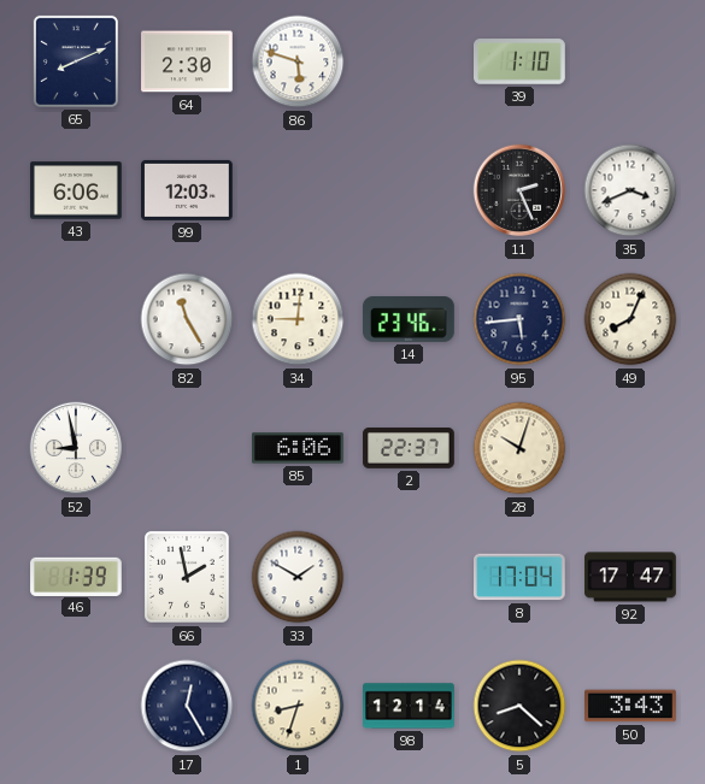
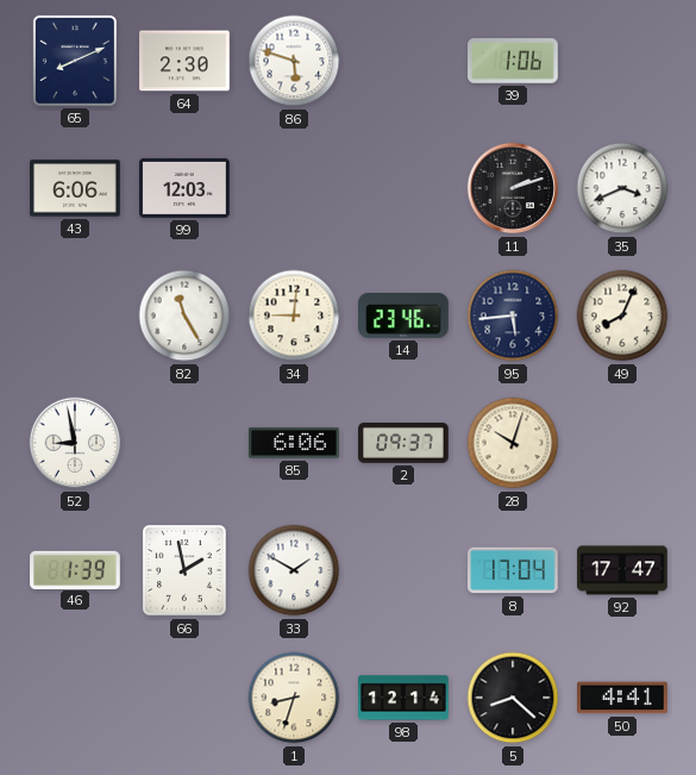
39: 1:10 -> 1:06
11: 2:26 -> 2:12
2: 22:37 -> 09:37
17: 12:25 -> none
50: 3:43 -> 4:41
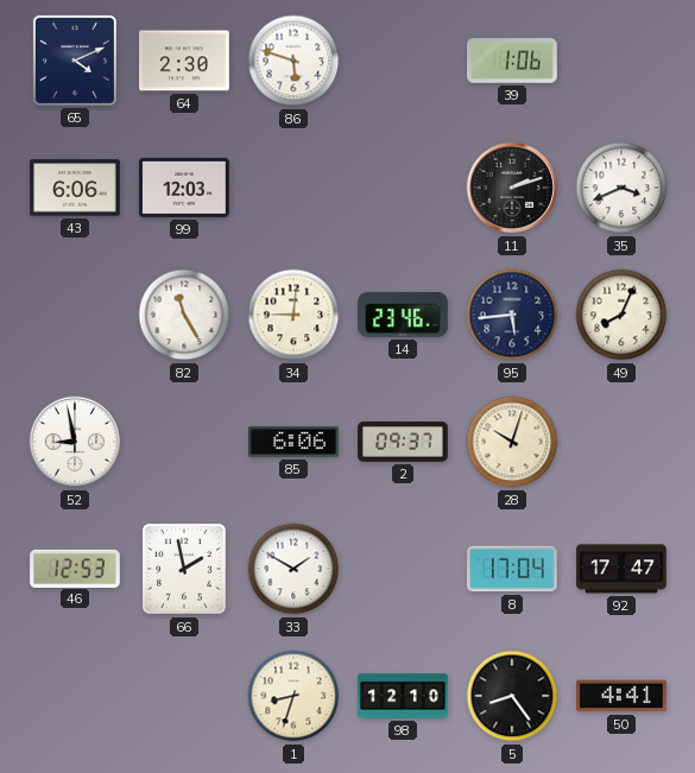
65: 8:11 -> 4:11
46: 1:39 -> 12:53
98: 12:14 -> 12:10
5: 8:22 -> 8:24
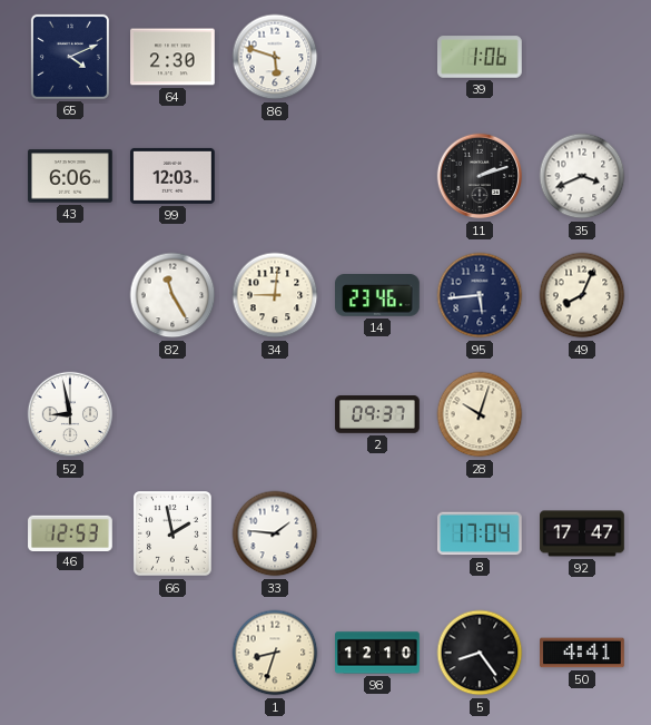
85: 6:06 -> none
33: 1:50 -> 1:46
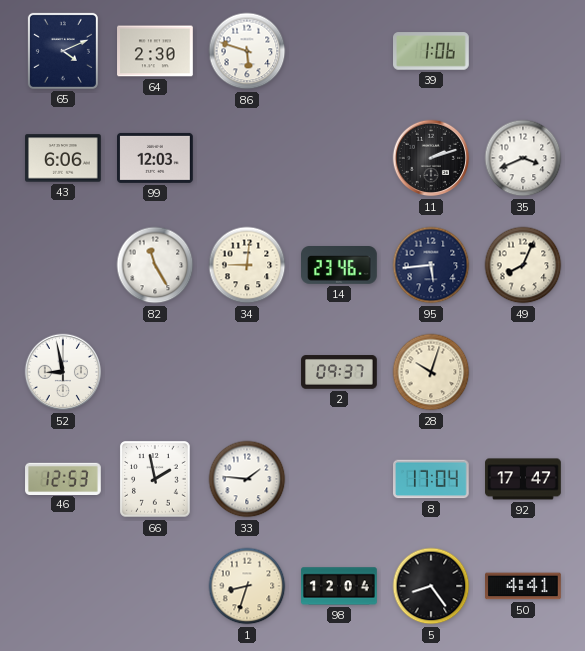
98: 12:10 -> 12:04
